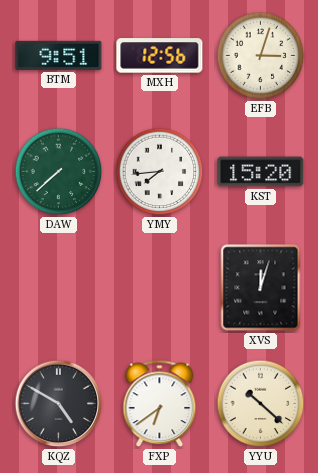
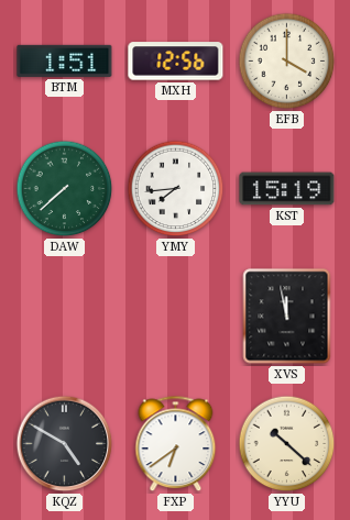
BTM: 9:51 -> 1:51
EFB: 3:03 -> 4:00
KST: 15:20 -> 15:19
XVS: 12:03 -> 11:58
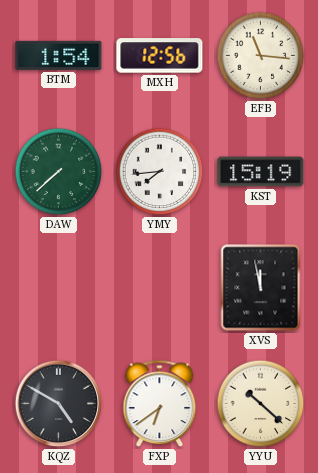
BTM: 1:51 -> 1:54
EFB: 4:00 -> 11:16
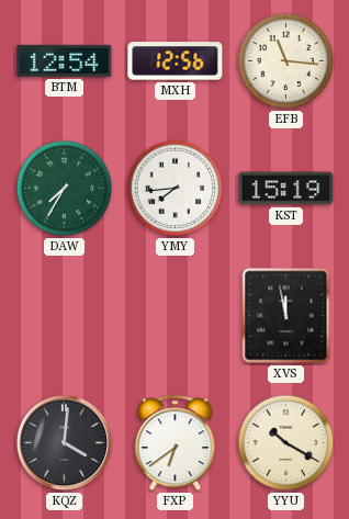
BTM: 1:54 -> 12:54
DAW: 7:38 -> 7:35
KQZ: 4:50 -> 4:01
YYU: 10:22 -> 10:20
